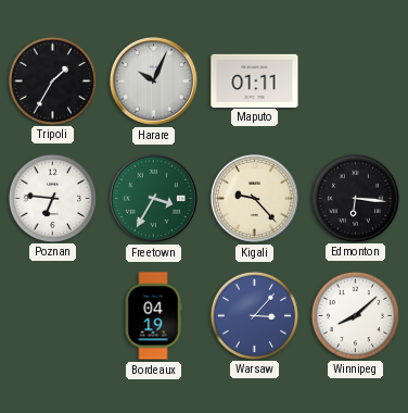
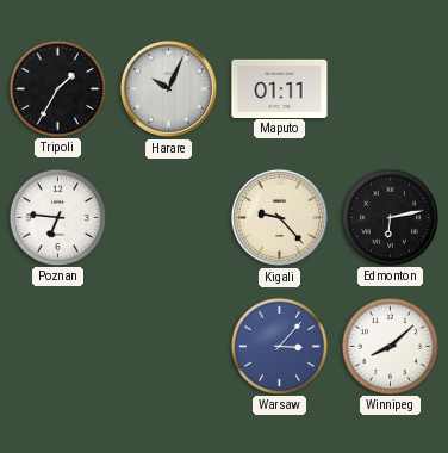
Freetown: 3:35 -> none
Edmonton: 6:16 -> 6:13
Bordeaux: 04:19 -> none
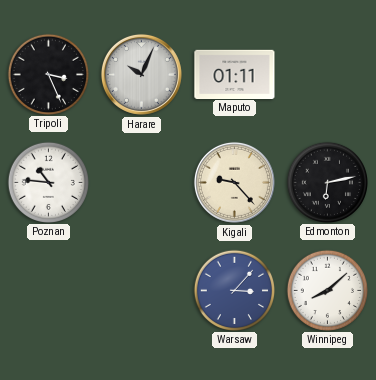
Tripoli: 1:35 -> 3:26
Poznan: 6:46 -> 10:46
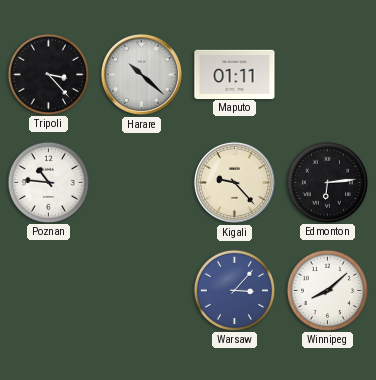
Tripoli: 3:26 -> 3:23
Harare: 10:04 -> 10:22
Edmonton: 6:13 -> 6:14
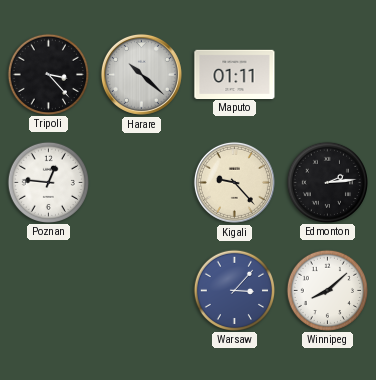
Poznan: 10:46 -> 12:46
Edmonton: 6:14 -> 2:14
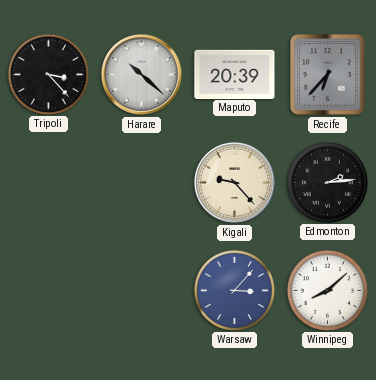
Maputo: 01:11 -> 20:39
Recife: none -> 6:37
Poznan: 12:46 -> none
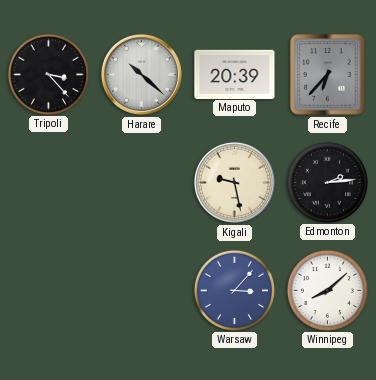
Kigali: 9:23 -> 9:28
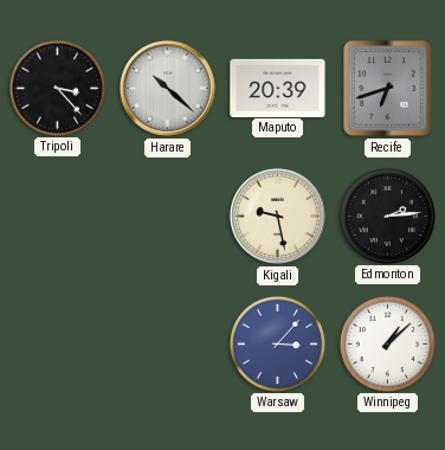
Recife: 6:37 -> 6:42
Winnipeg: 8:08 -> 1:08
